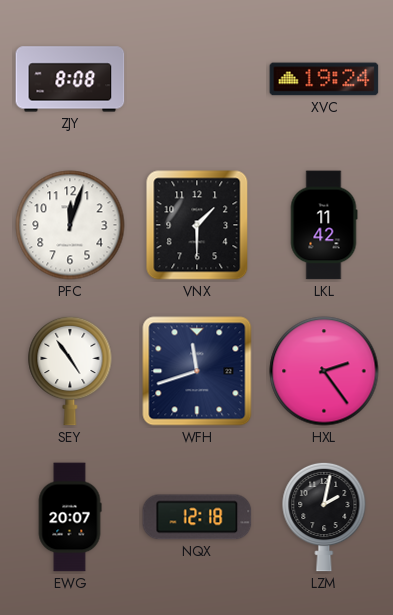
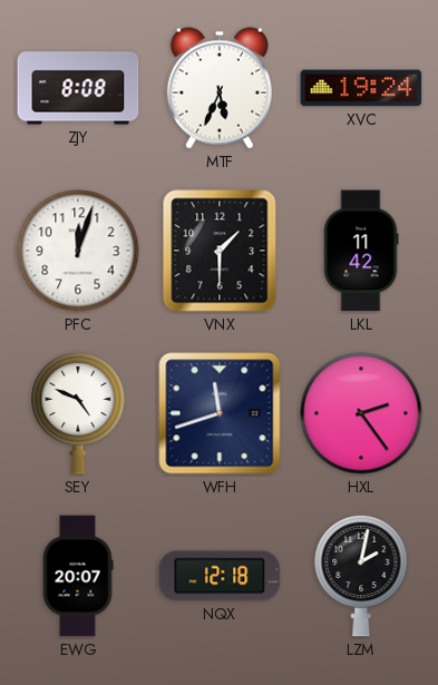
MTF: none -> 5:34
SEY: 4:54 -> 4:49
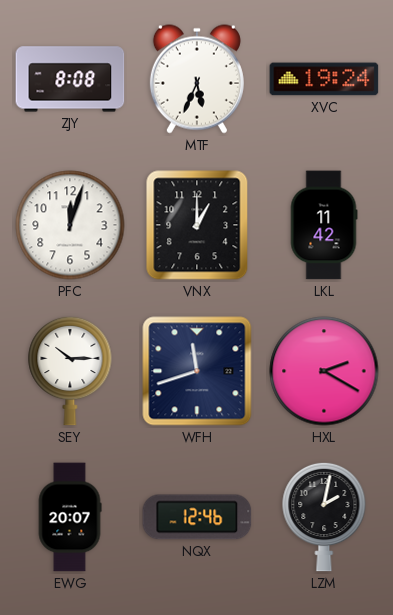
VNX: 1:30 -> 1:00
SEY: 4:49 -> 10:15
HXL: 2:24 -> 2:20
NQX: 12:18 -> 12:46
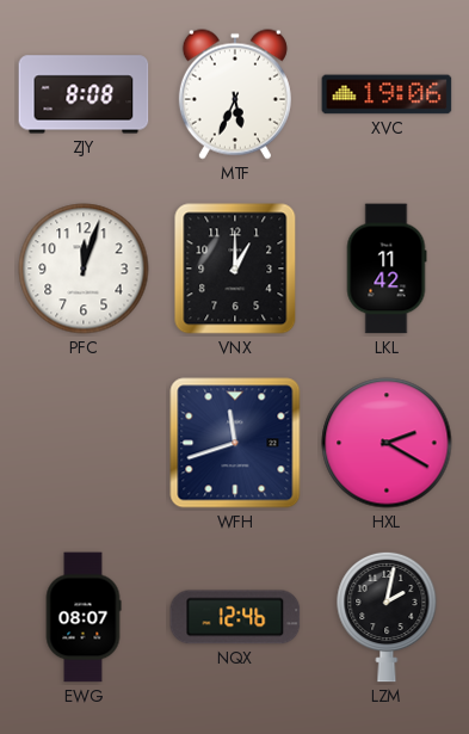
XVC: 19:24 -> 19:06
SEY: 10:15 -> none
EWG: 20:07 -> 08:07
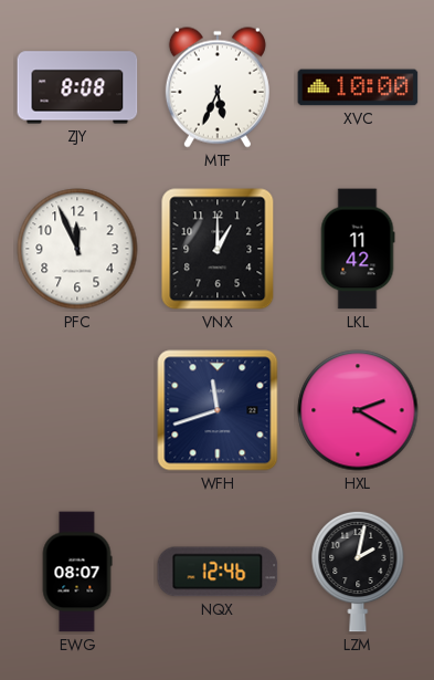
XVC: 19:06 -> 10:00
PFC: 12:03 -> 11:56
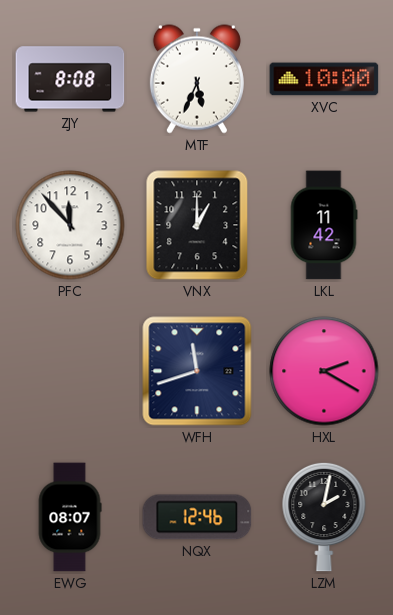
PFC: 11:56 -> 11:53
